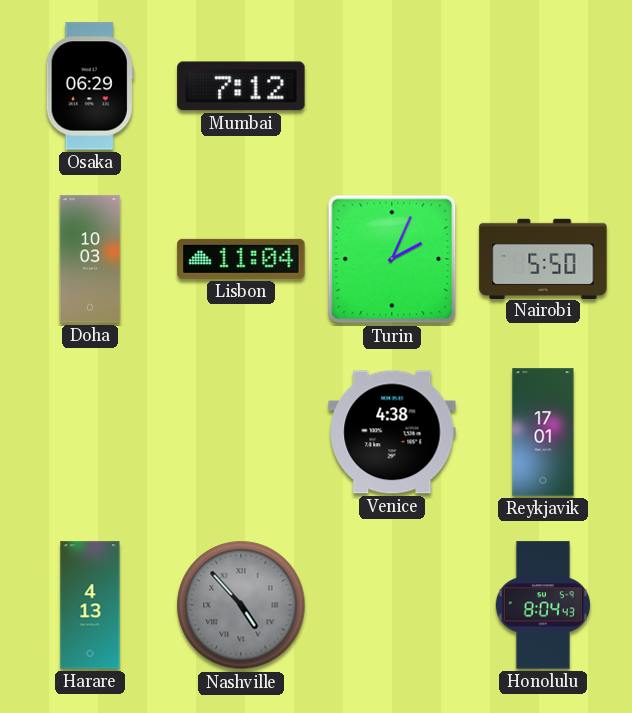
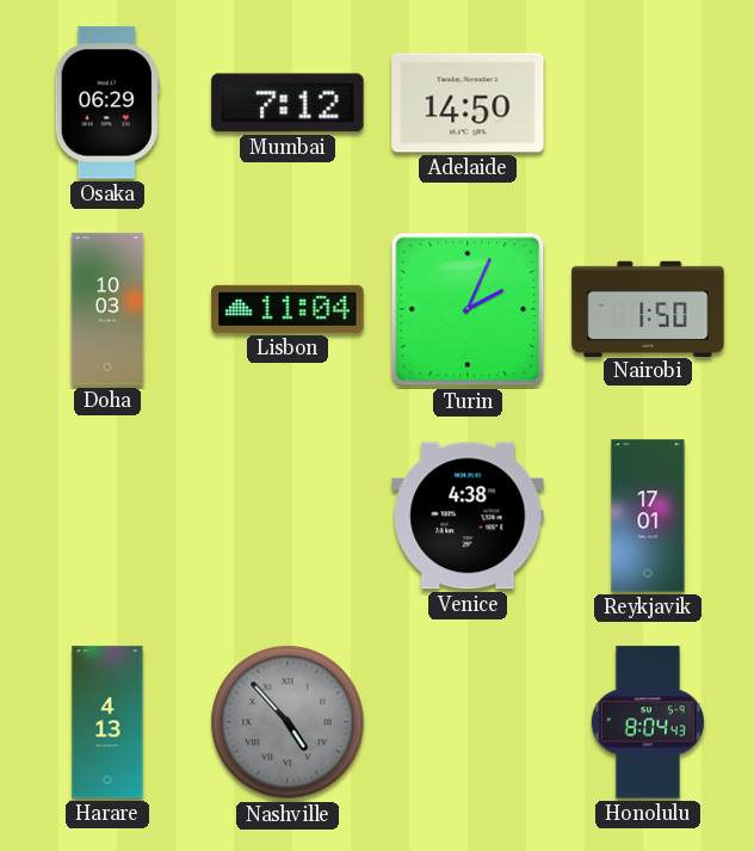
Adelaide: none -> 14:50
Nairobi: 5:50 -> 1:50
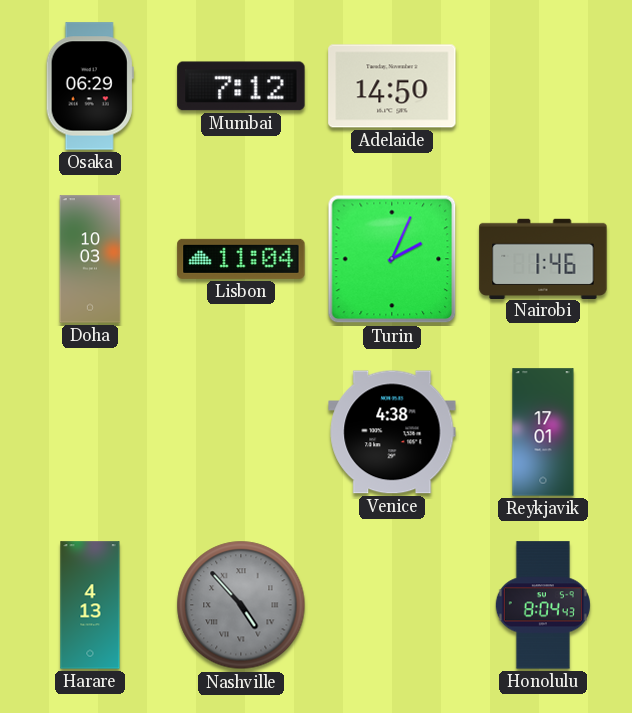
Nairobi: 1:50 -> 1:46
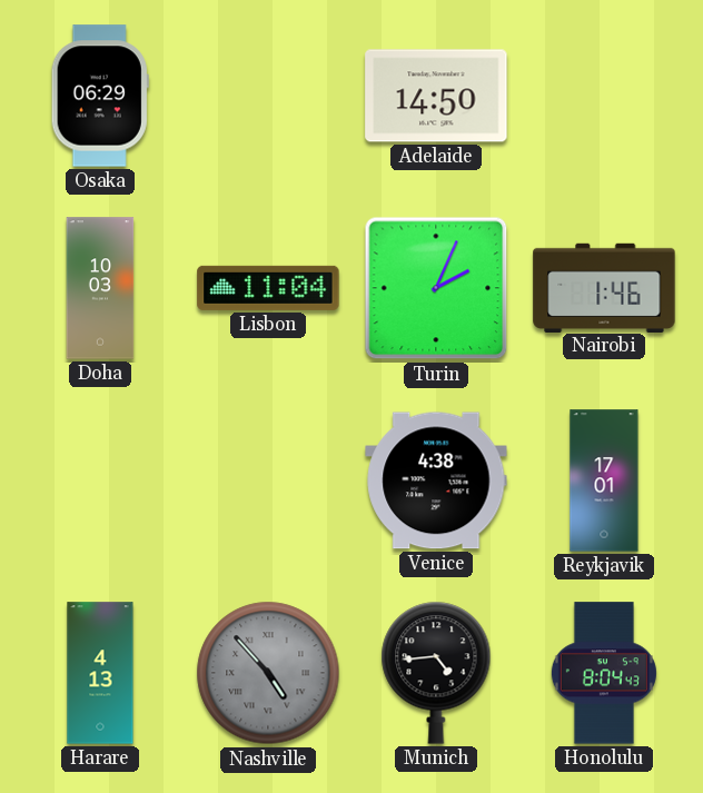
Mumbai: 7:12 -> none
Munich: none -> 4:44
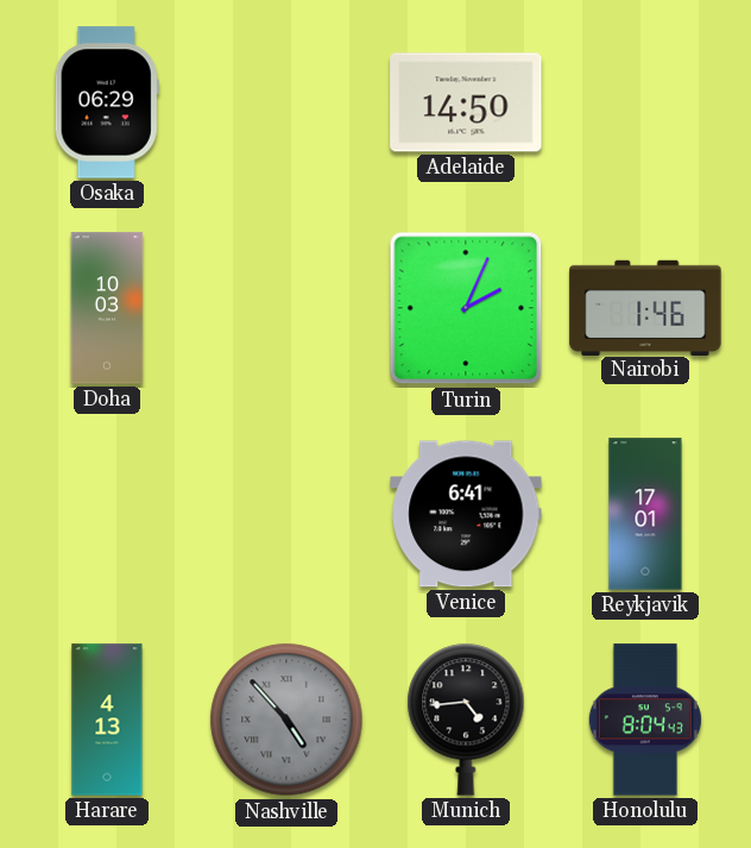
Lisbon: 11:04 -> none
Venice: 4:38 -> 6:41
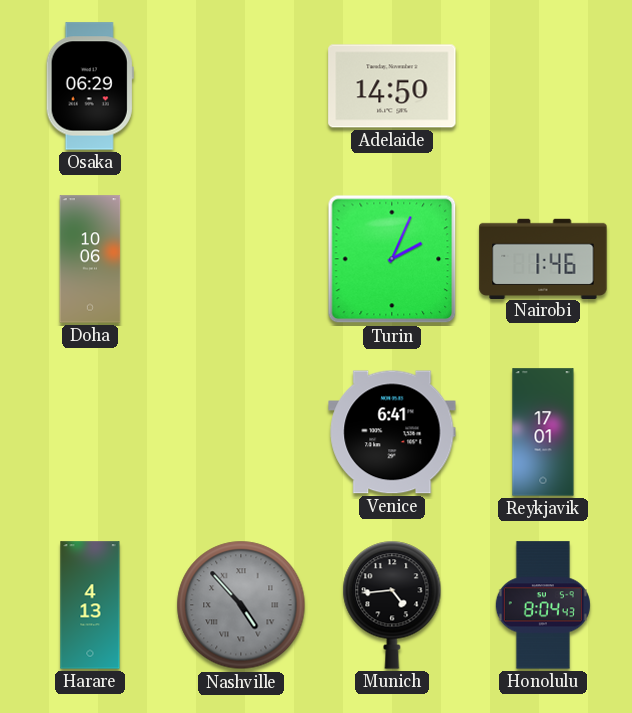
Doha: 10:03 -> 10:06
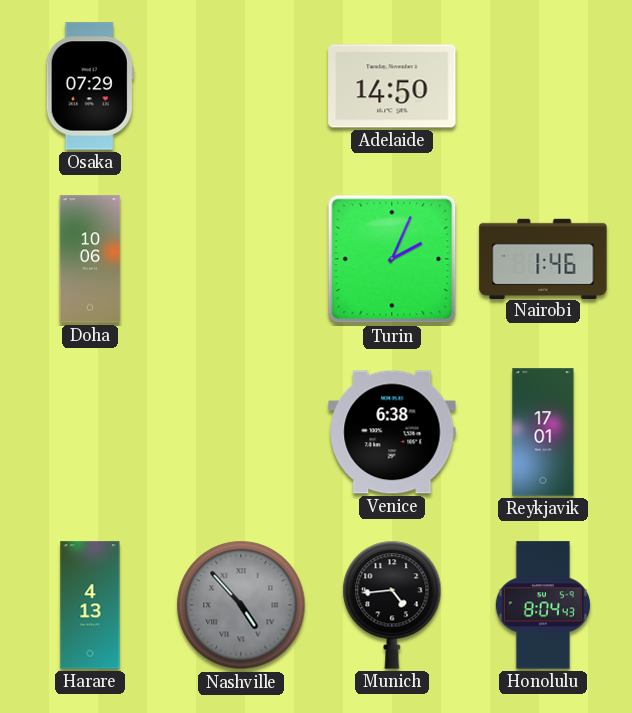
Osaka: 06:29 -> 07:29
Venice: 6:41 -> 6:38
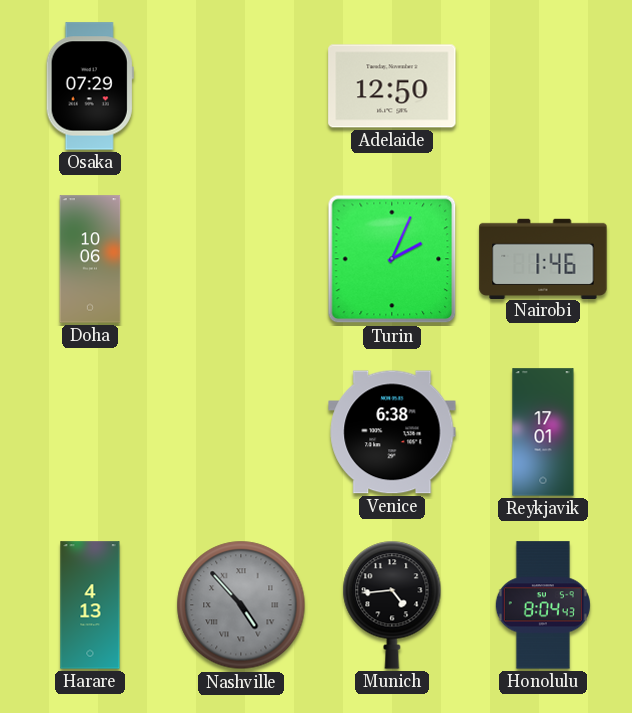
Adelaide: 14:50 -> 12:50
